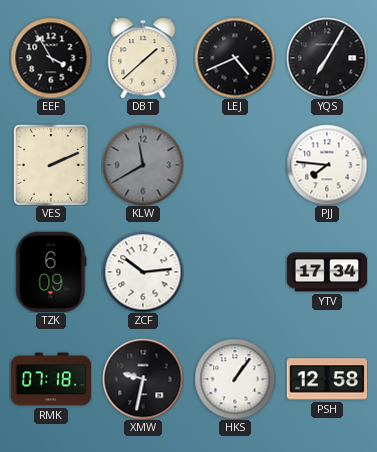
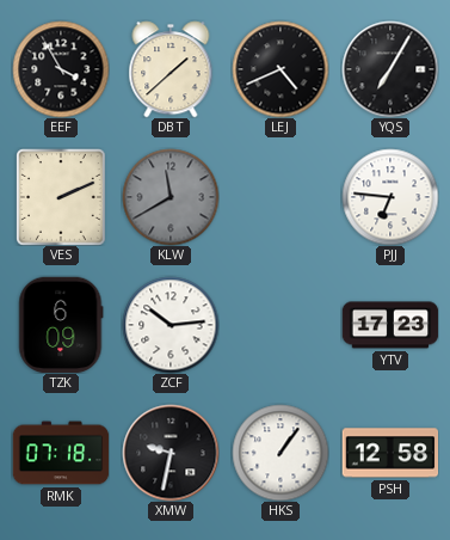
PJJ: 7:46 -> 6:46
YTV: 17:34 -> 17:23
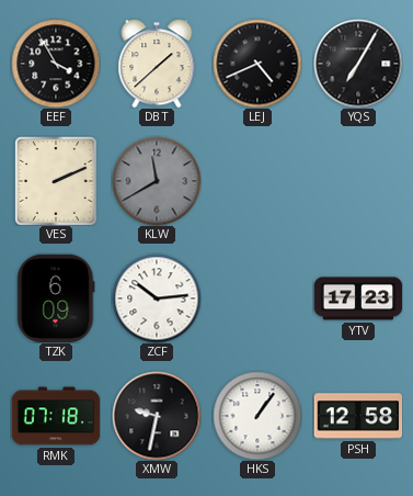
PJJ: 6:46 -> none
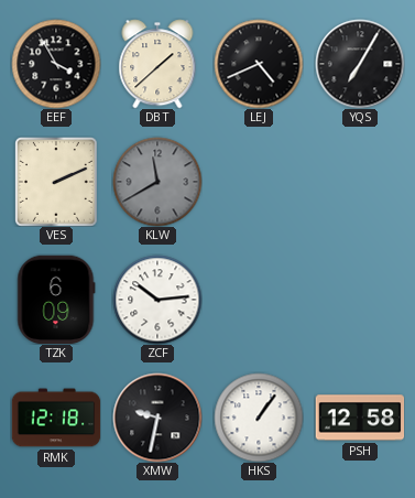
YTV: 17:23 -> none
RMK: 07:18 -> 12:18
